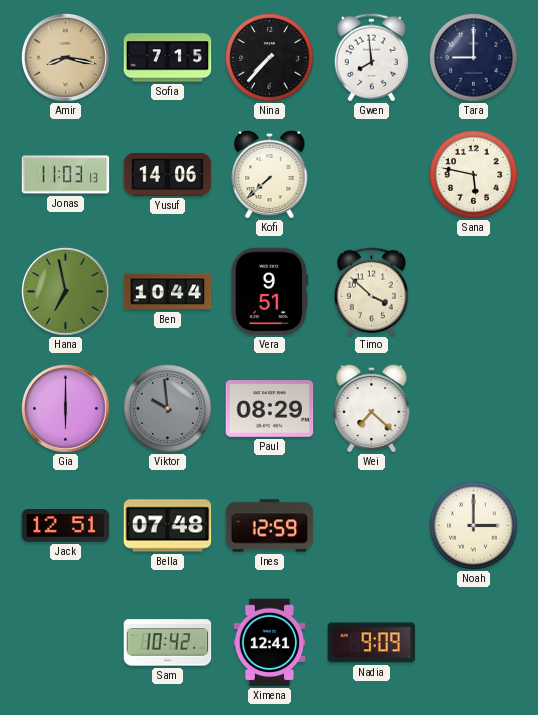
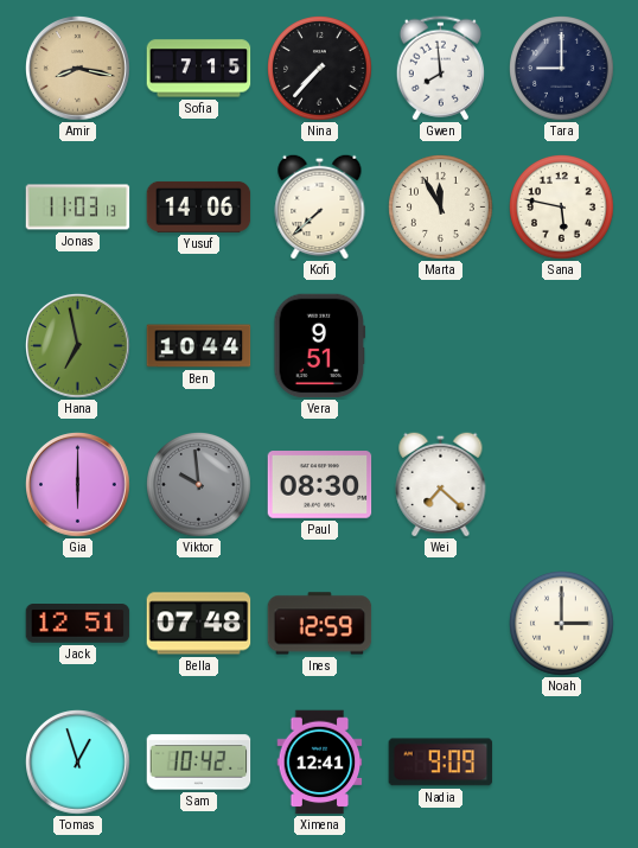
Marta: none -> 11:55
Timo: 3:52 -> none
Paul: 08:29 -> 08:30
Tomas: none -> 12:57
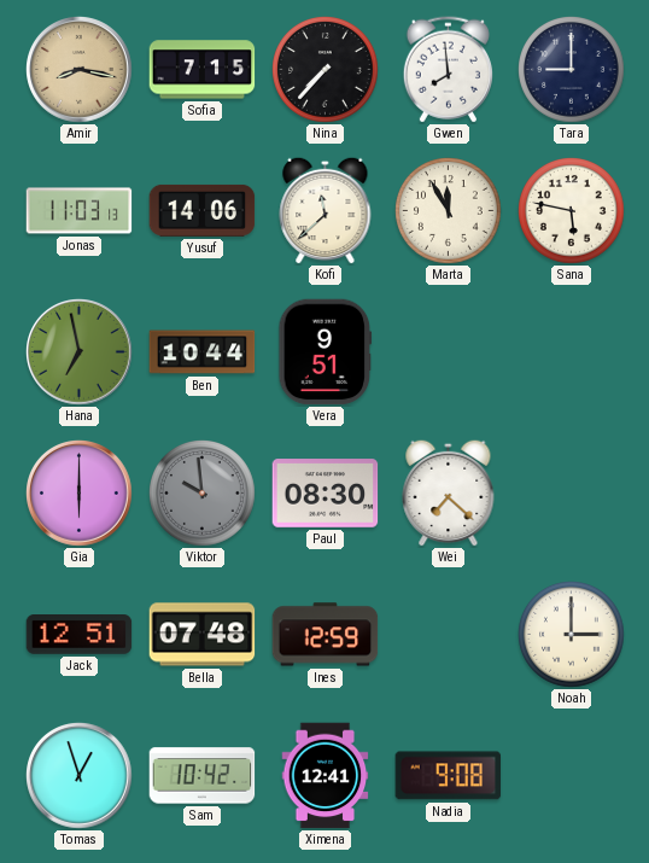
Kofi: 7:38 -> 11:38
Nadia: 9:09 -> 9:08
